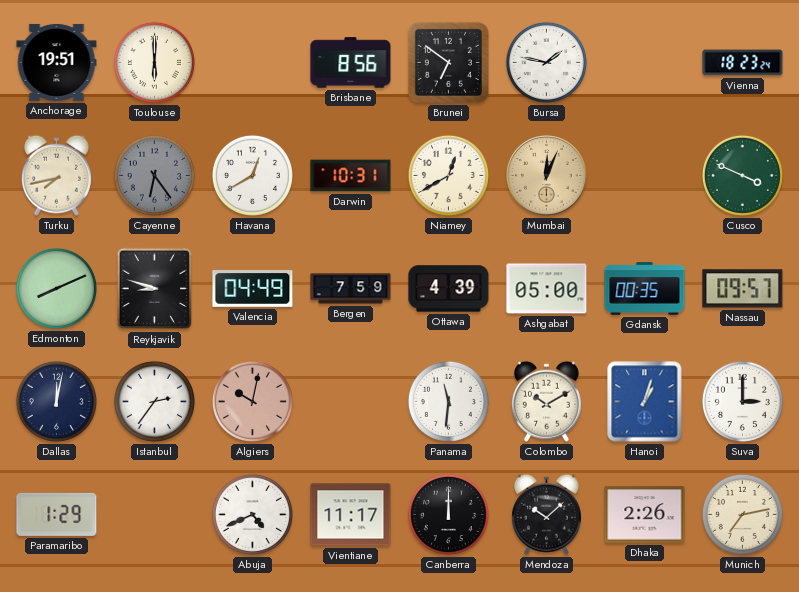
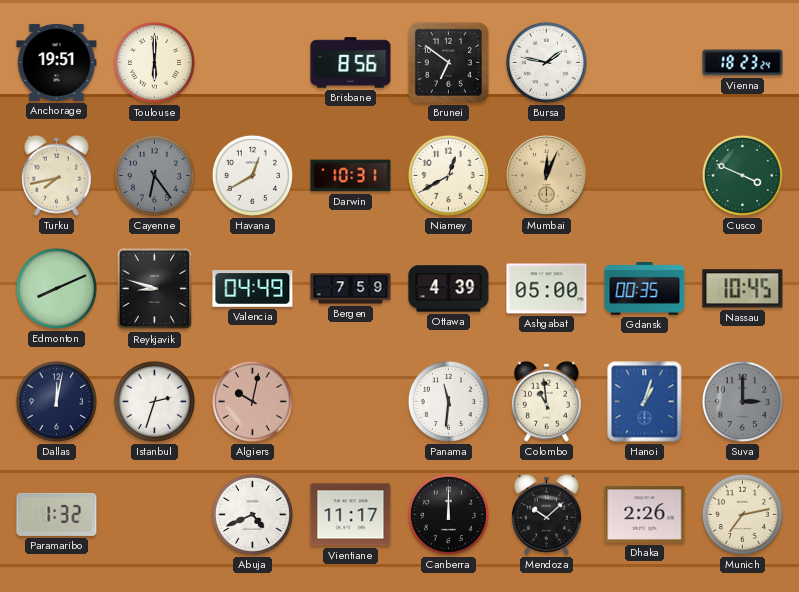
Nassau: 09:57 -> 10:45
Istanbul: 2:36 -> 2:33
Colombo: 10:10 -> 10:59
Suva dial: white -> grey
Paramaribo: 1:29 -> 1:32
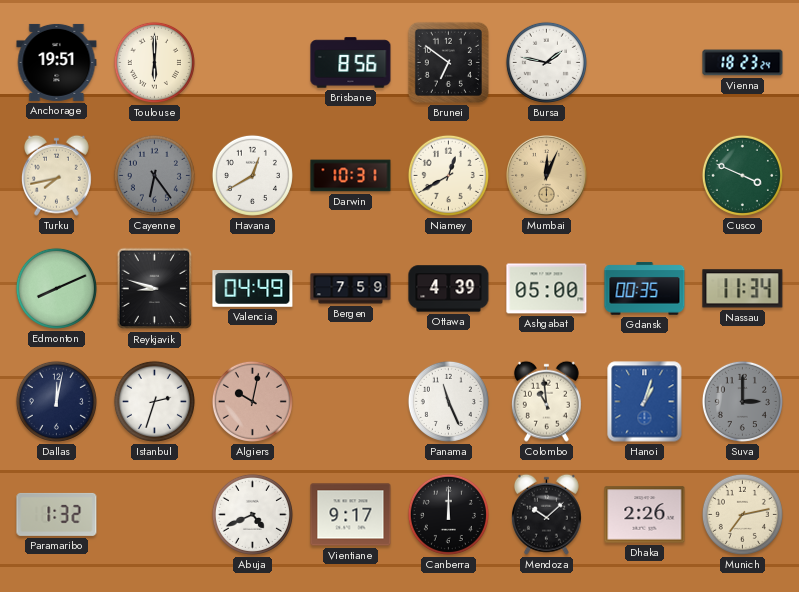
Nassau: 10:45 -> 11:34
Panama: 11:31 -> 11:26
Vientiane: 11:17 -> 9:17
